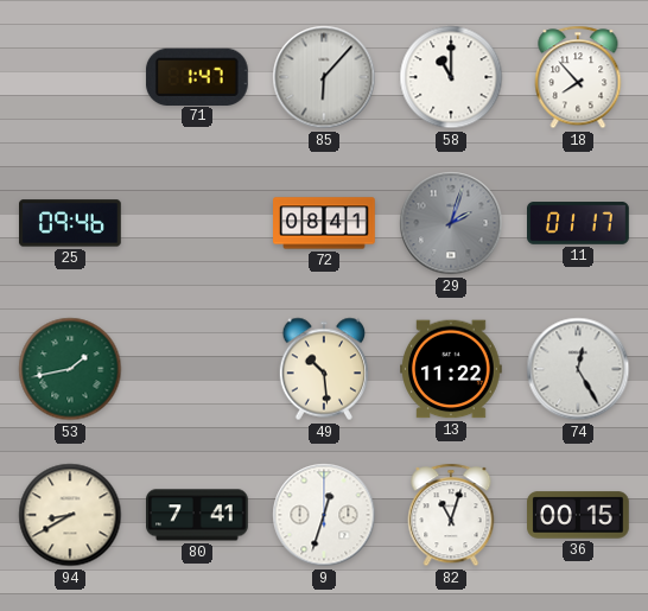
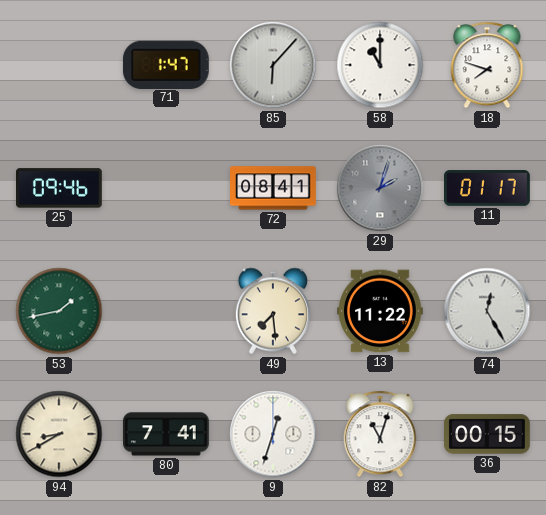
18: 7:53 -> 7:48
49: 10:29 -> 7:29
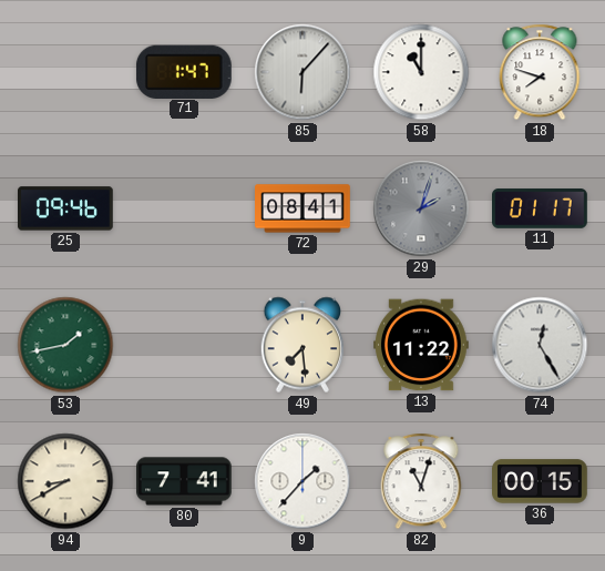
9: 12:33 -> 1:37
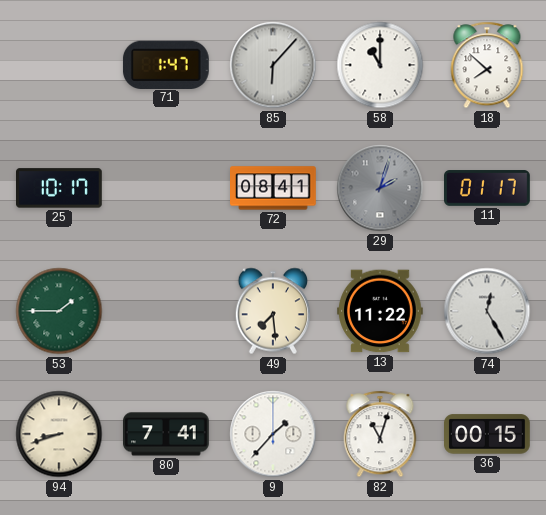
18: 7:48 -> 7:52
25: 09:46 -> 10:17
53: 1:43 -> 1:45
94: 8:40 -> 8:42
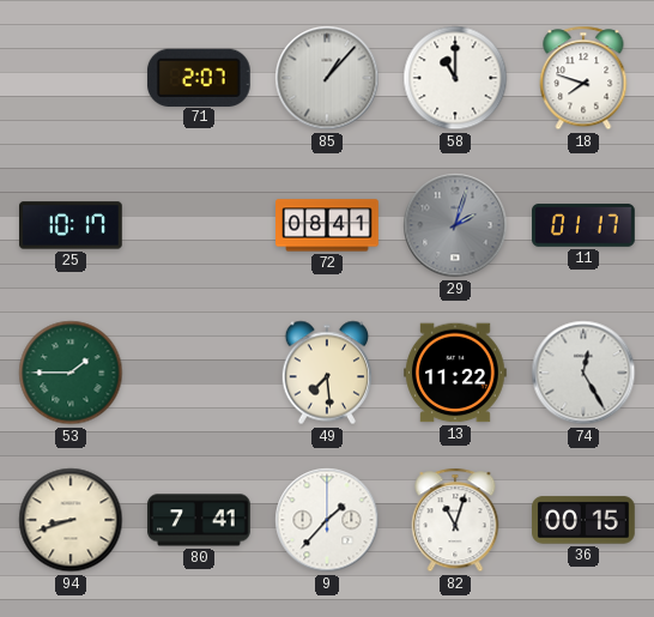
71: 1:47 -> 2:07
85: 6:07 -> 1:07
18: 7:52 -> 7:48
